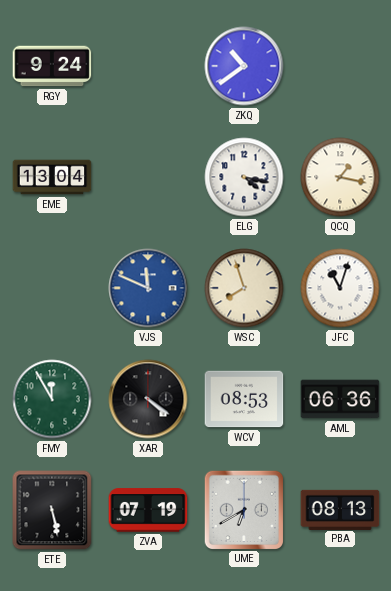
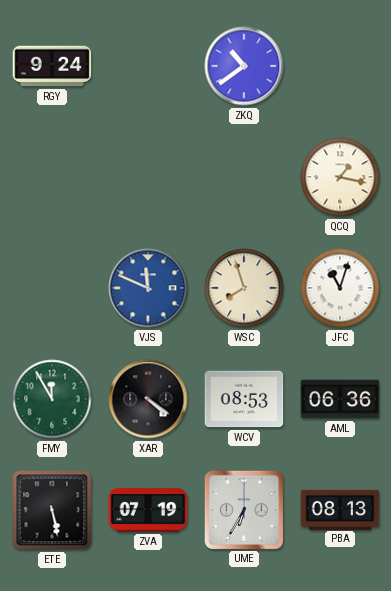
EME: 13:04 -> none
ELG: 4:17 -> none
UME: 6:40 -> 6:35
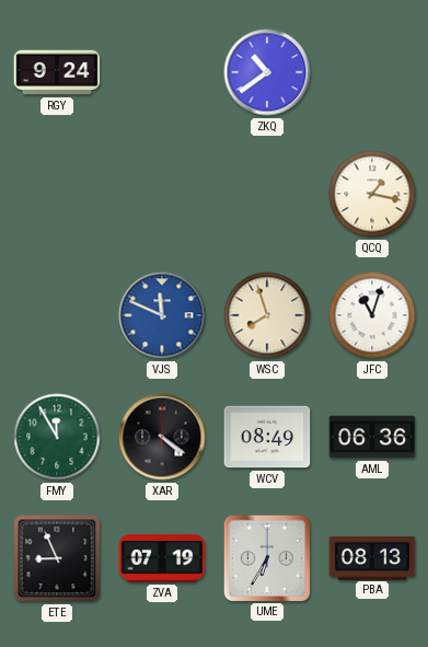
WCV: 08:53 -> 08:49
ETE: 5:28 -> 8:56
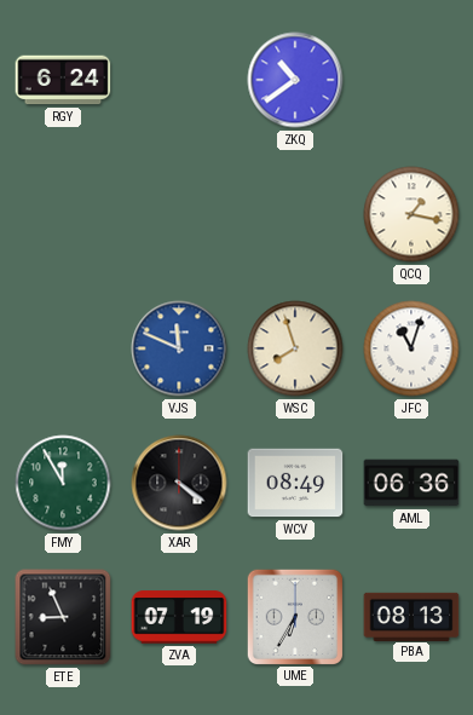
RGY: 9:24 -> 6:24
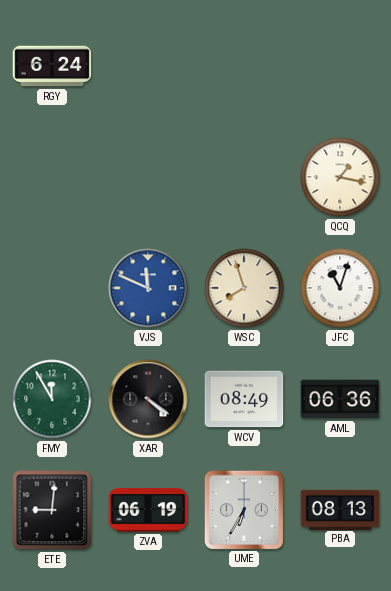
ZKQ: 10:39 -> none
ETE: 8:56 -> 9:01
ZVA: 07:19 -> 06:19
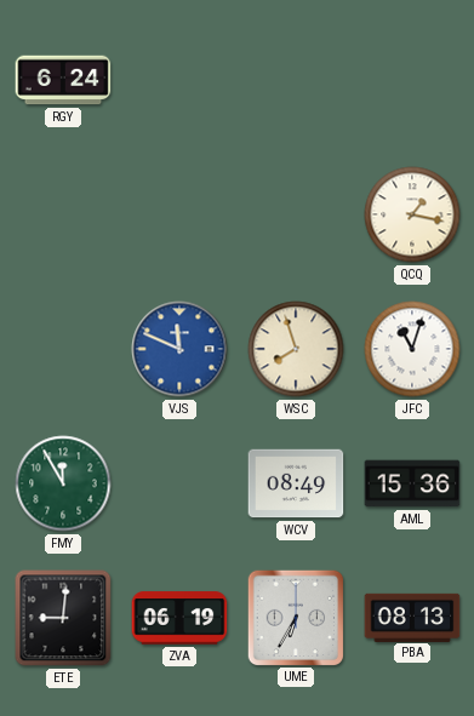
XAR: 4:21 -> none
AML: 06:36 -> 15:36
